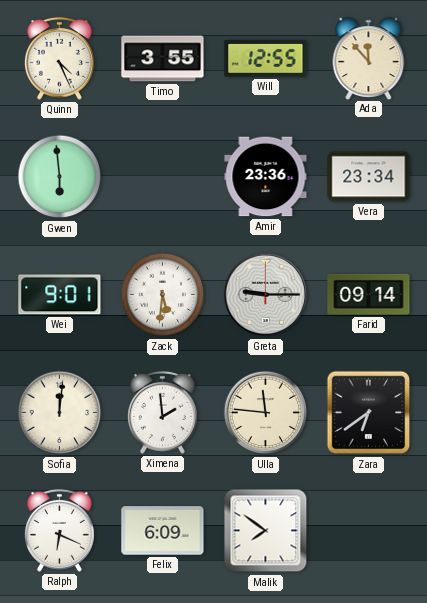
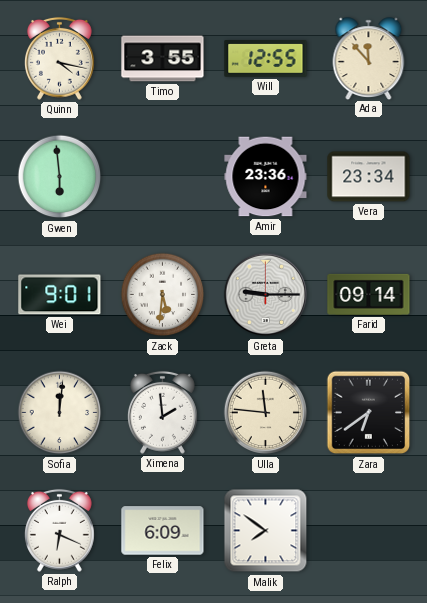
Quinn: 4:26 -> 4:17
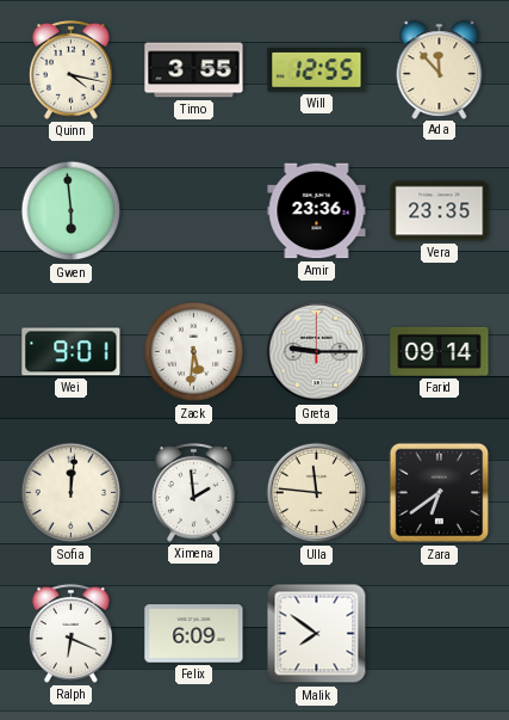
Vera: 23:34 -> 23:35
